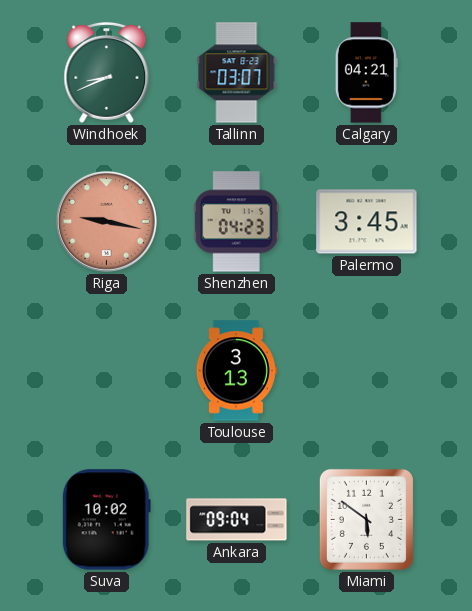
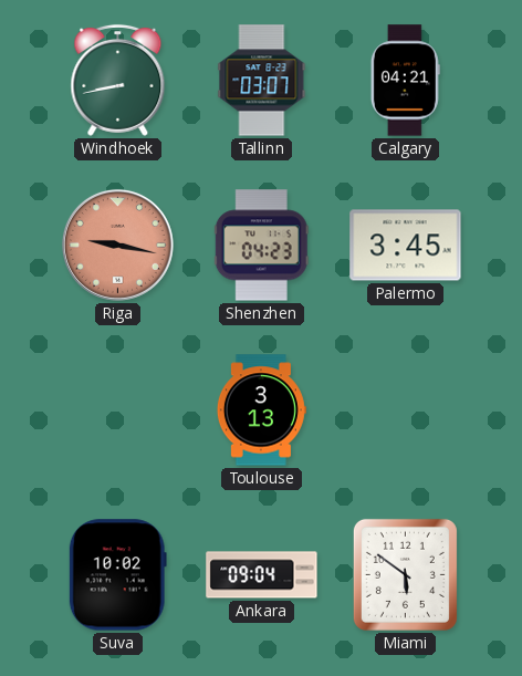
Windhoek: 8:41 -> 8:43
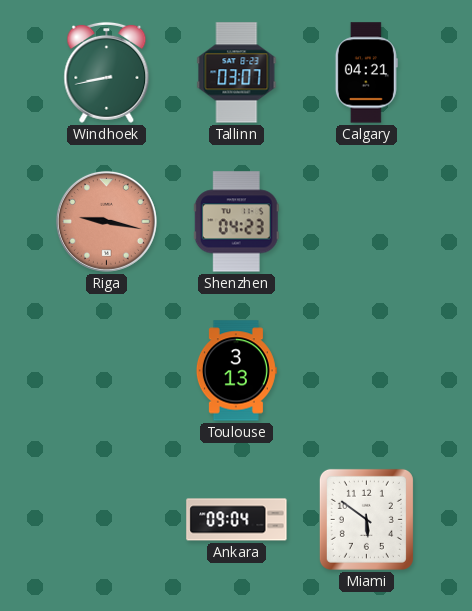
Palermo: 3:45 -> none
Suva: 10:02 -> none
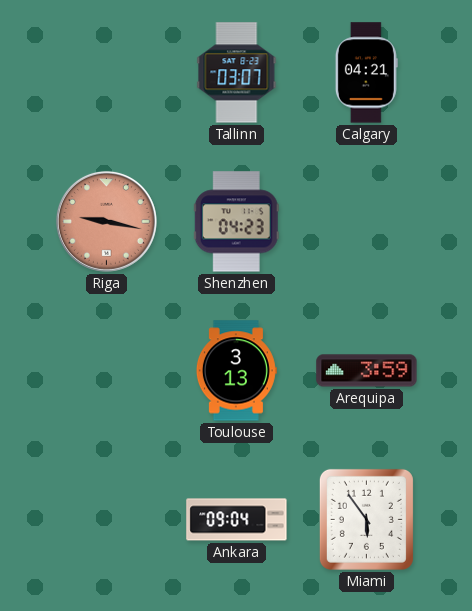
Windhoek: 8:43 -> none
Arequipa: none -> 3:59
Miami: 5:51 -> 5:54
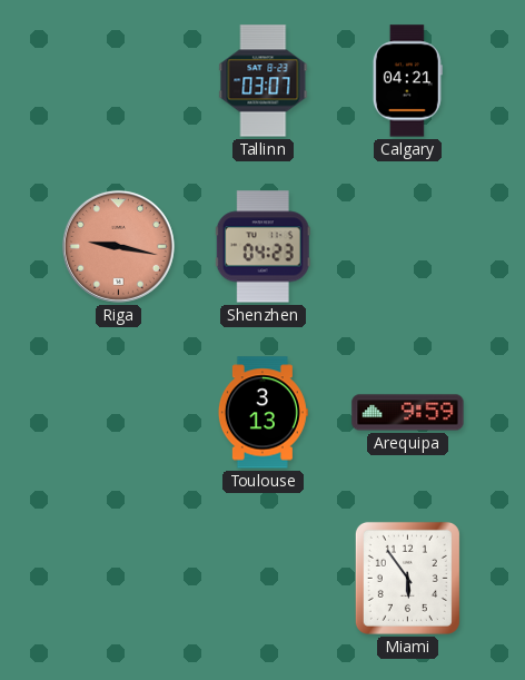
Arequipa: 3:59 -> 9:59
Ankara: 09:04 -> none
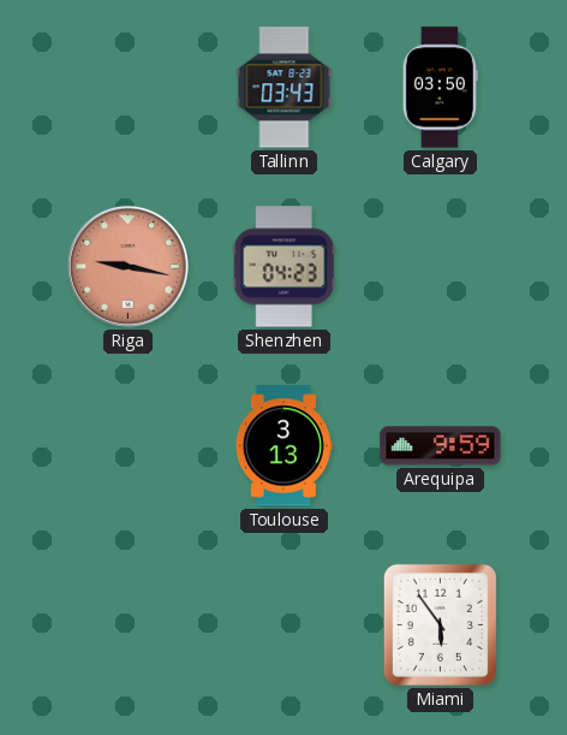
Tallinn: 03:07 -> 03:43
Calgary: 04:21 -> 03:50
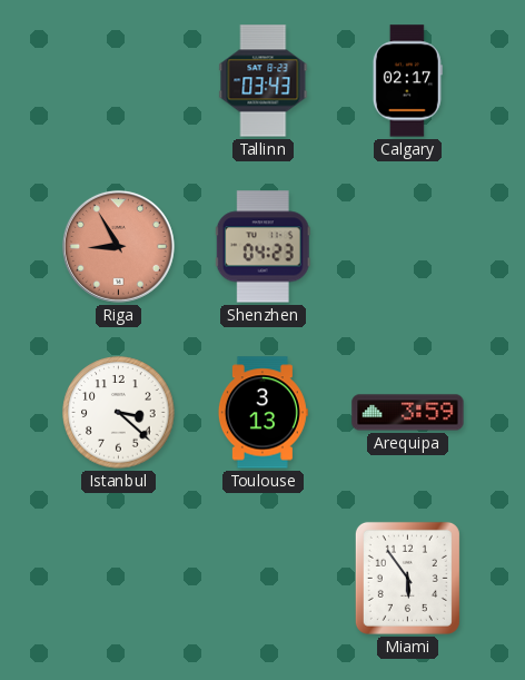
Calgary: 03:50 -> 02:17
Riga: 9:17 -> 8:55
Istanbul: none -> 3:22
Arequipa: 9:59 -> 3:59
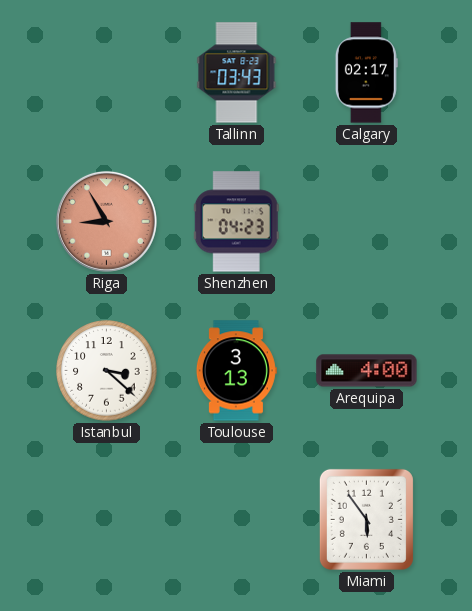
Arequipa: 3:59 -> 4:00
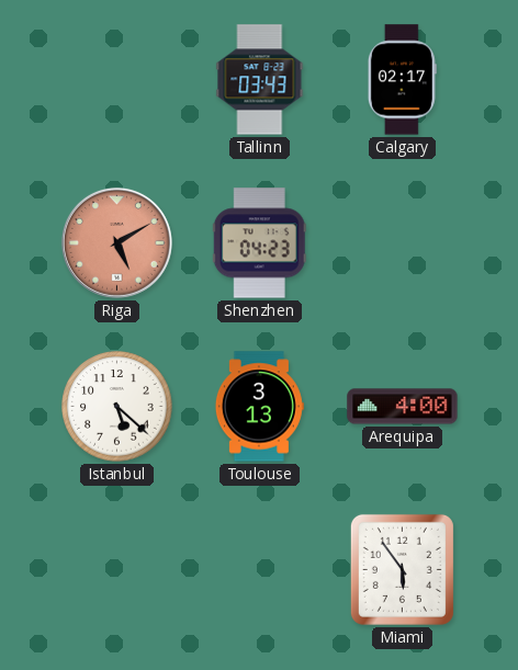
Riga: 8:55 -> 5:10
Istanbul: 3:22 -> 5:22
